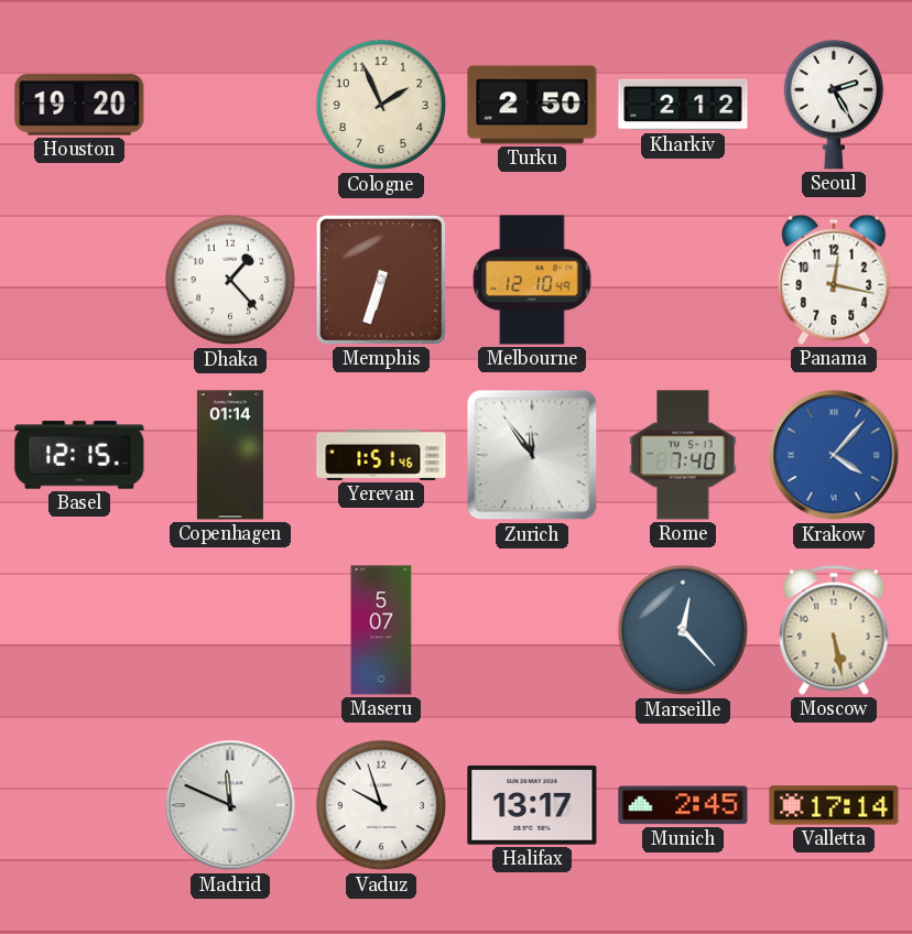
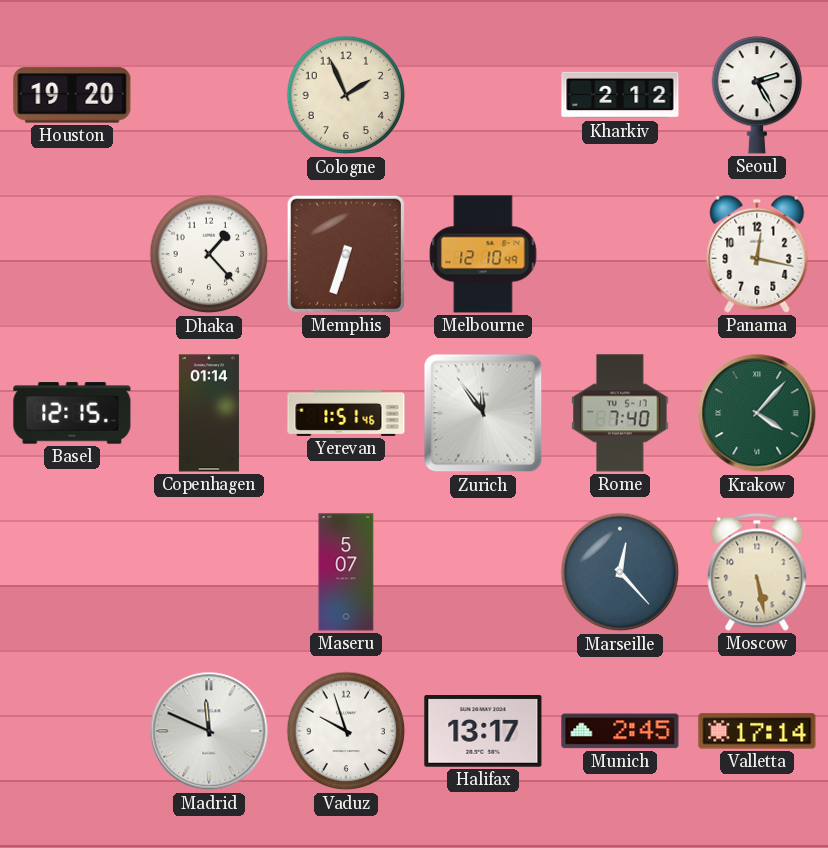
Turku: 2:50 -> none
Krakow dial: blue -> green
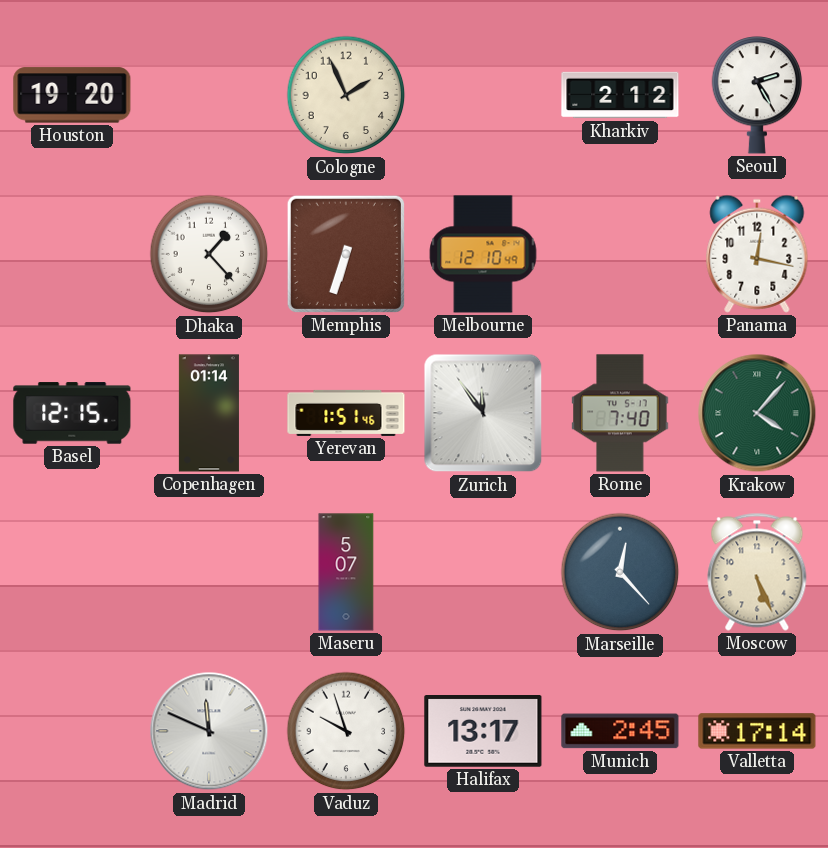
Moscow: 5:28 -> 5:26
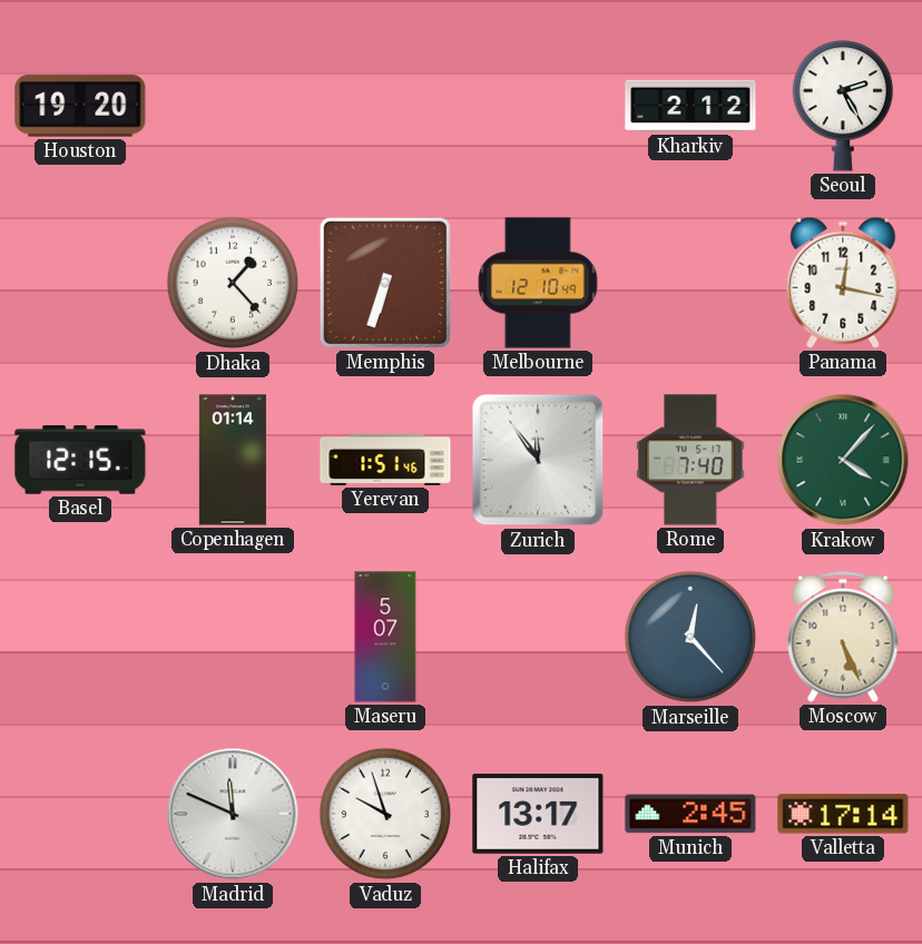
Cologne: 1:56 -> none
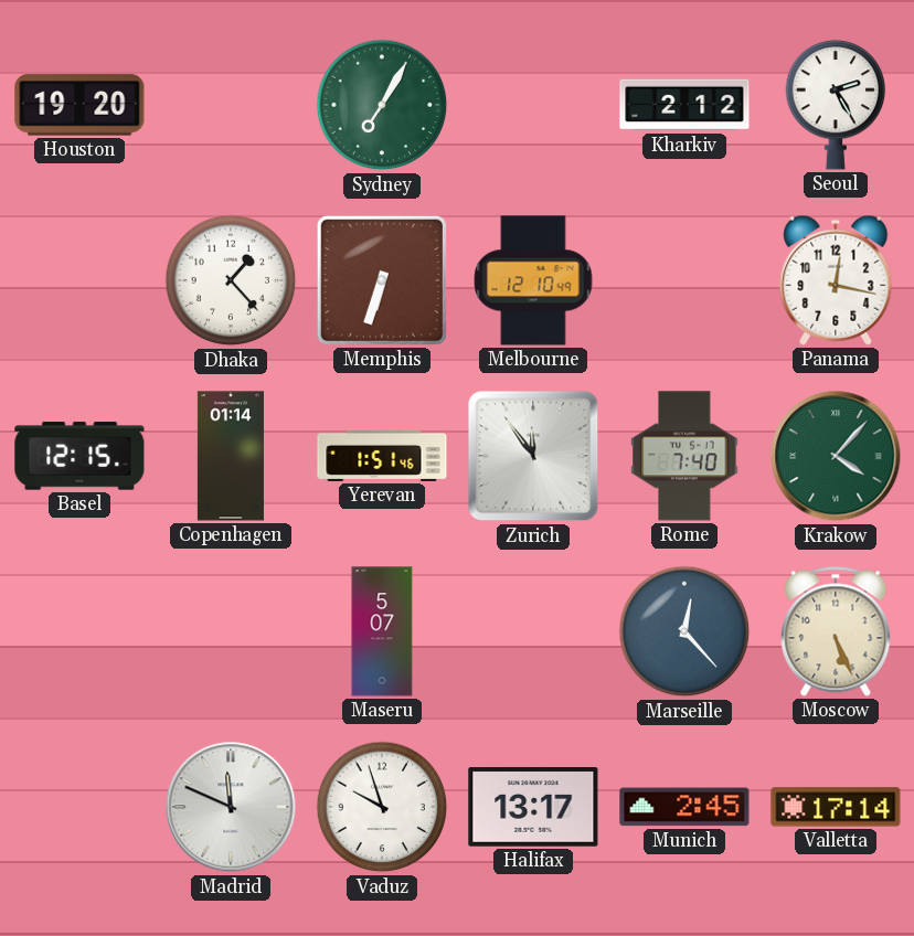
Sydney: none -> 7:05
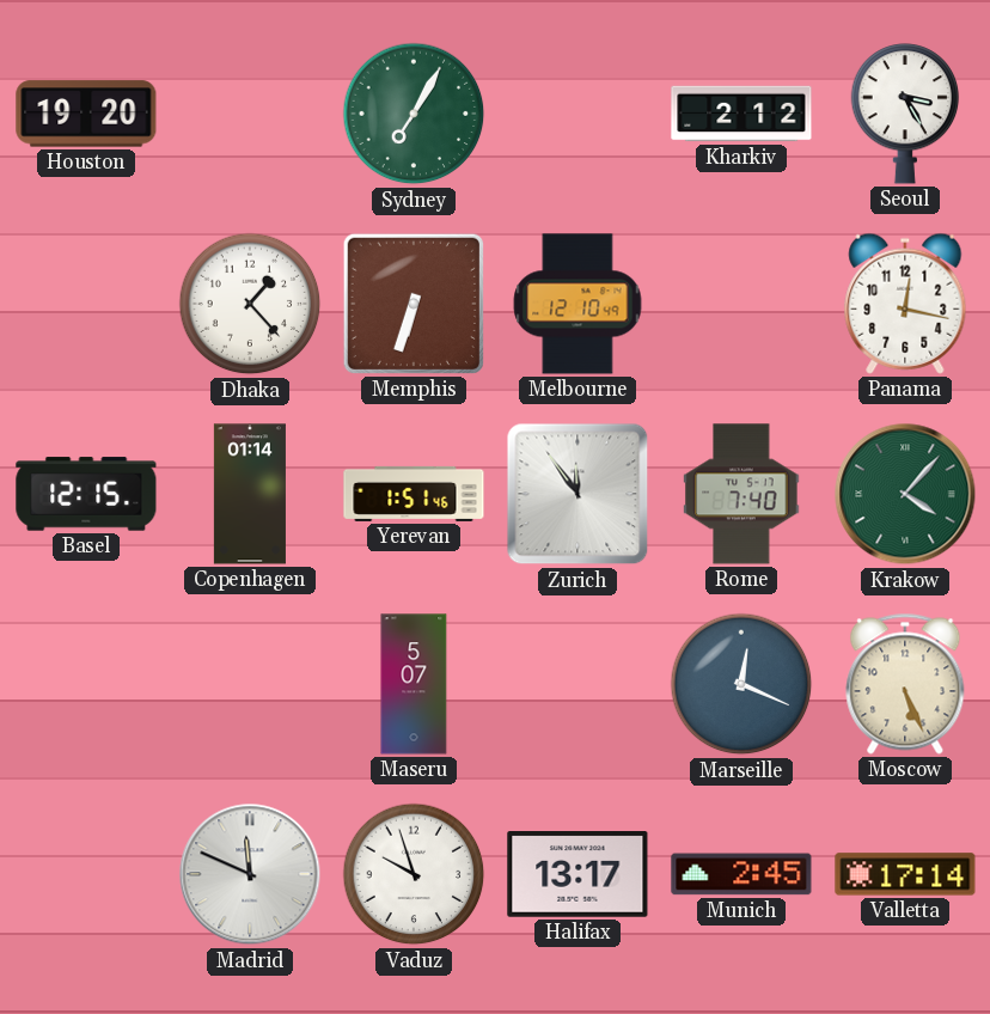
Seoul: 2:25 -> 3:25
Marseille: 12:23 -> 12:19
